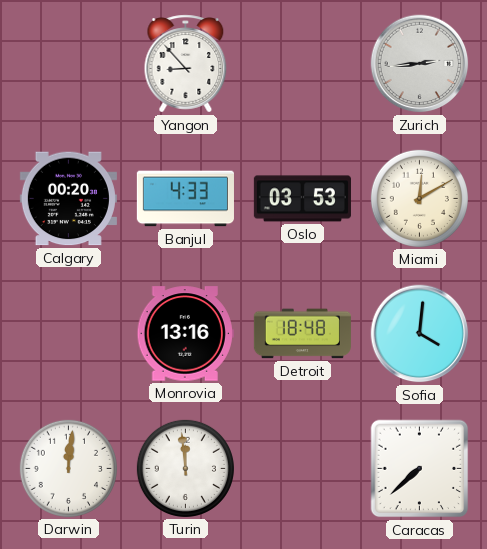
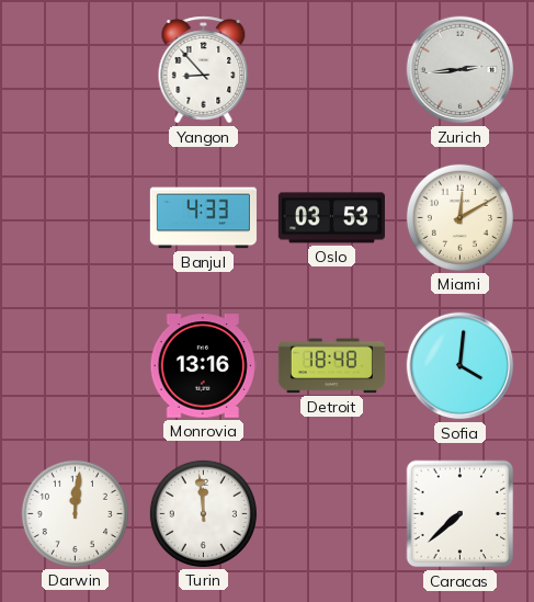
Calgary: 00:20 -> none
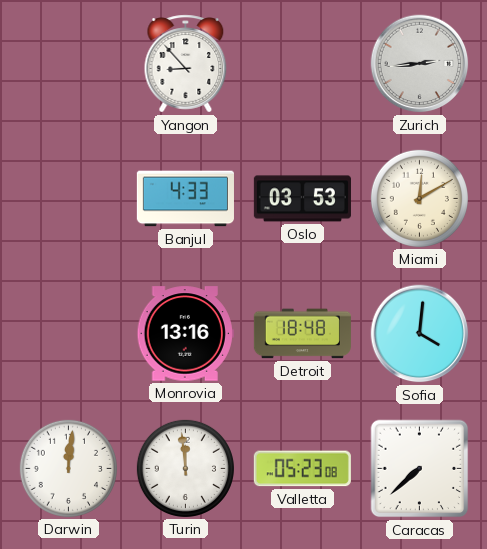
Valletta: none -> 05:23
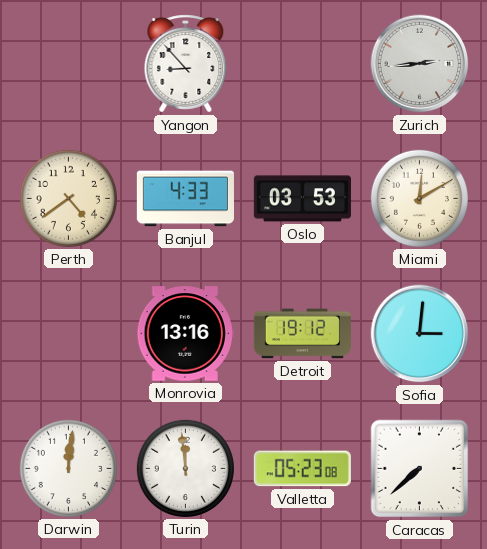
Perth: none -> 4:39
Detroit: 18:48 -> 19:12
Sofia: 4:01 -> 3:01
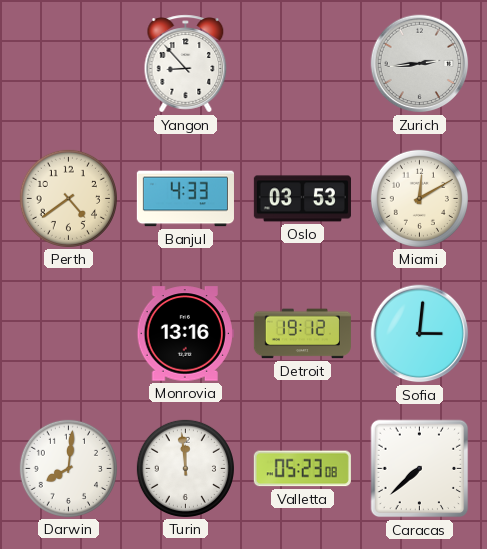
Darwin: 12:01 -> 8:01
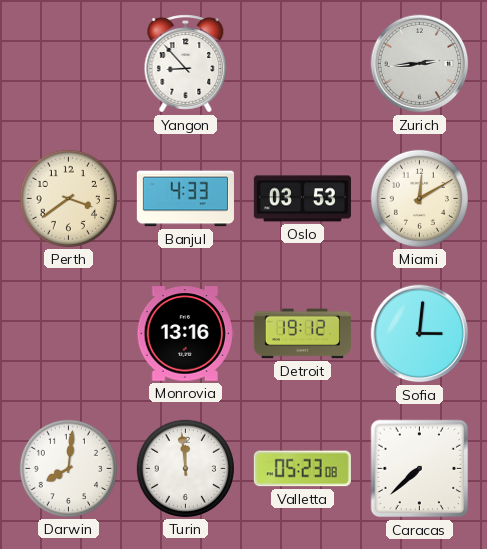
Perth: 4:39 -> 3:39
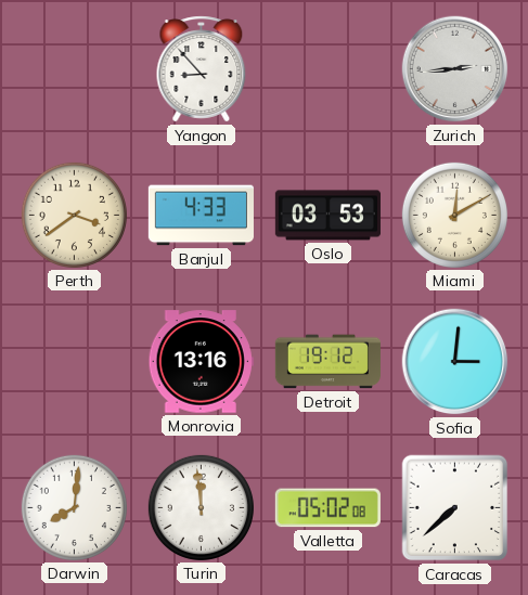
Valletta: 05:23 -> 05:02
